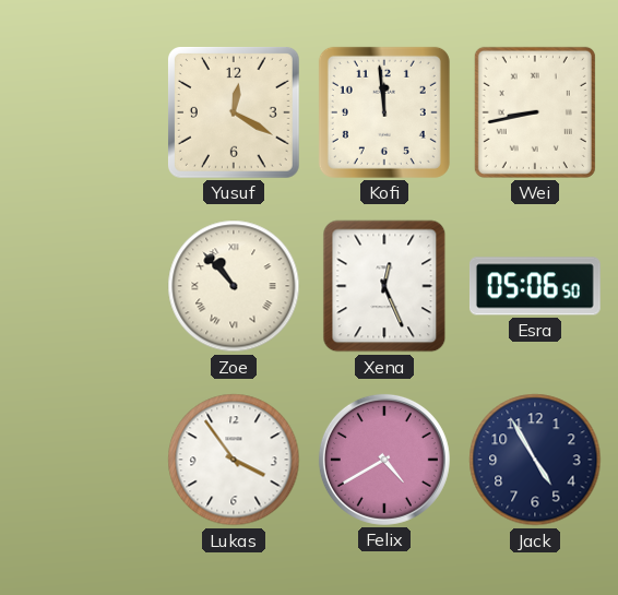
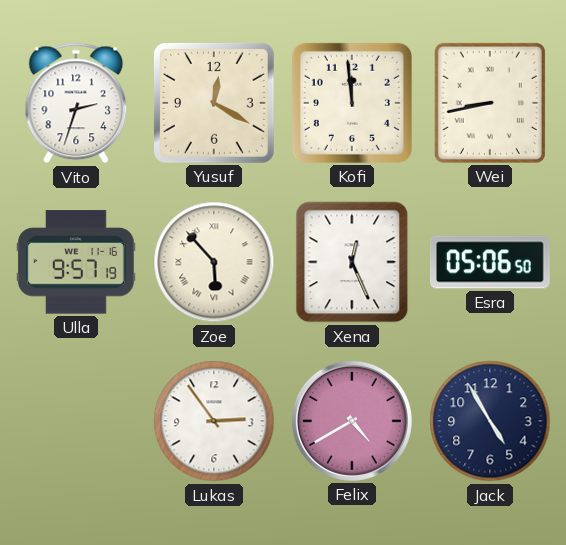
Vito: none -> 2:33
Ulla: none -> 9:57
Zoe: 10:53 -> 5:53
Lukas: 3:54 -> 2:54
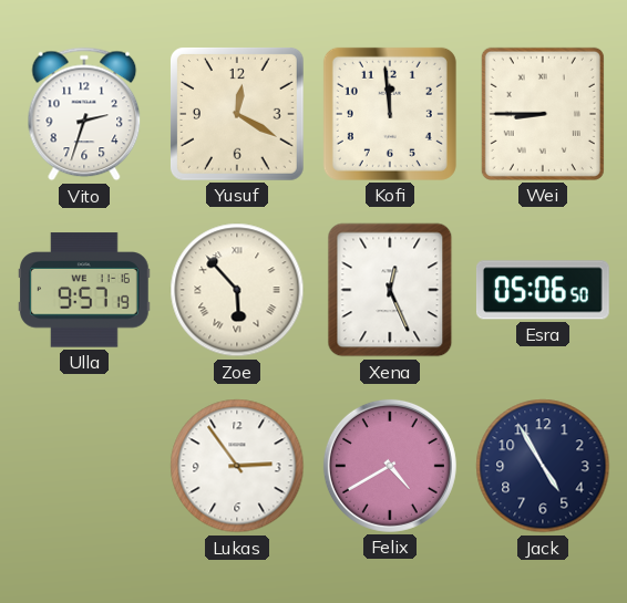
Wei: 8:43 -> 8:45
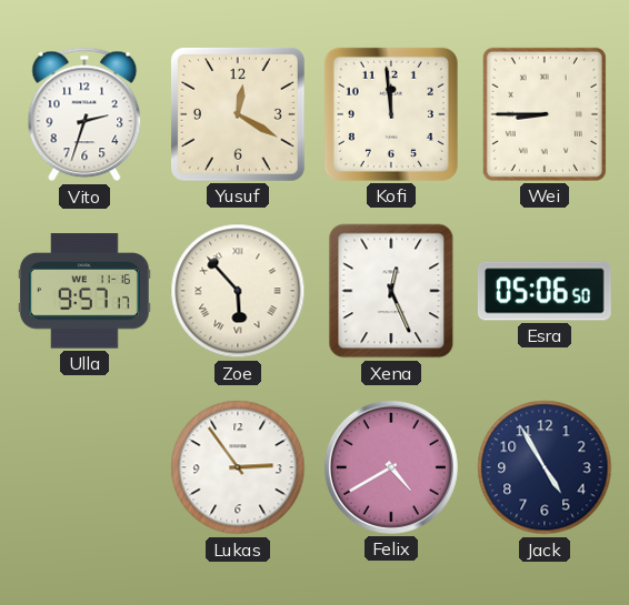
Ulla: 9:57:19 -> 9:57:17
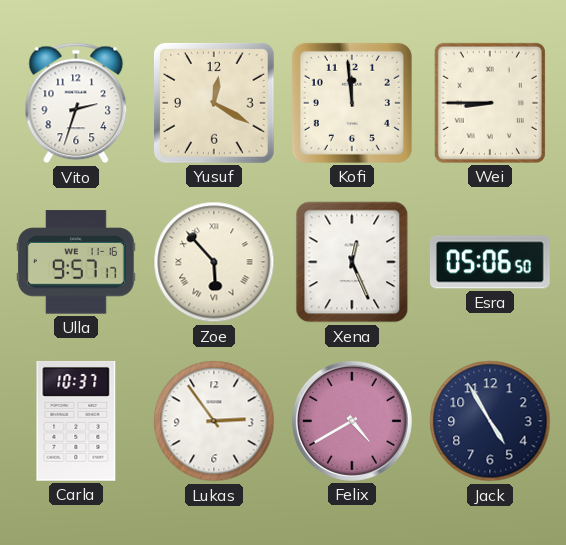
Carla: none -> 10:37
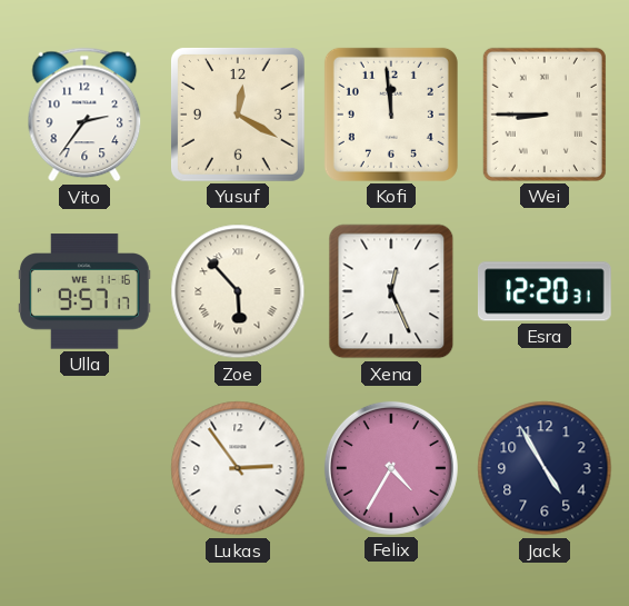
Vito: 2:33 -> 2:36
Esra: 05:06 -> 12:20
Carla: 10:37 -> none
Felix: 4:40 -> 4:35
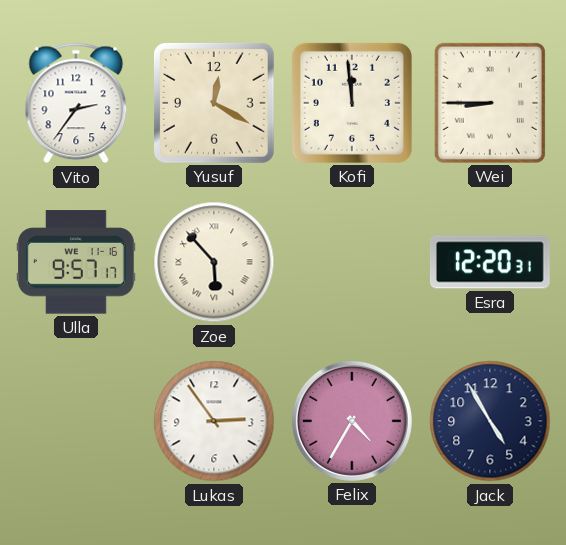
Xena: 12:26 -> none
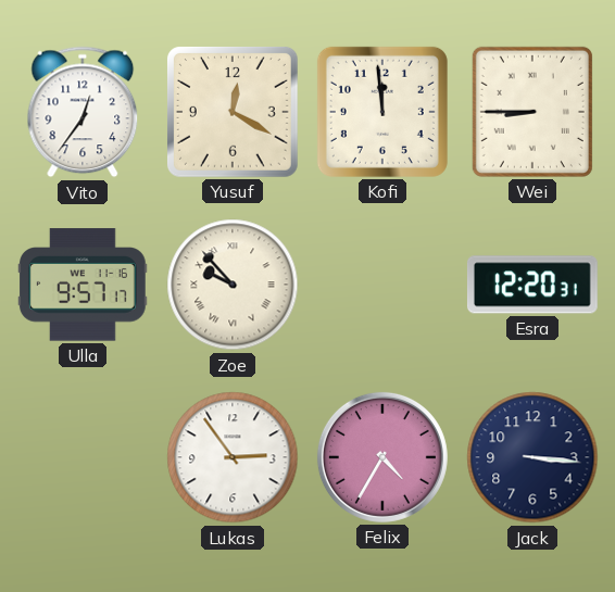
Vito: 2:36 -> 12:36
Zoe: 5:53 -> 9:53
Jack: 4:55 -> 3:16
